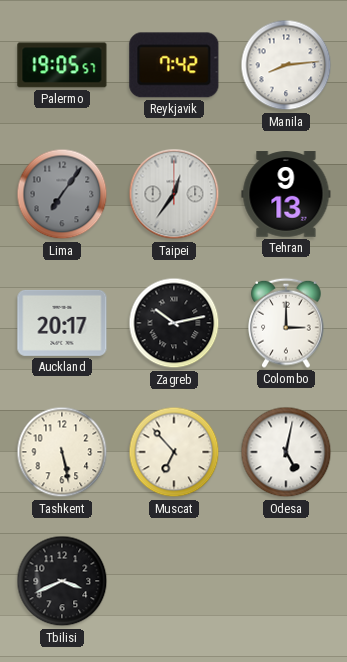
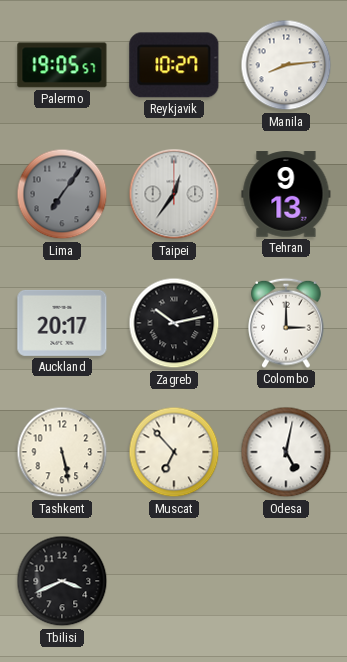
Reykjavik: 7:42 -> 10:27
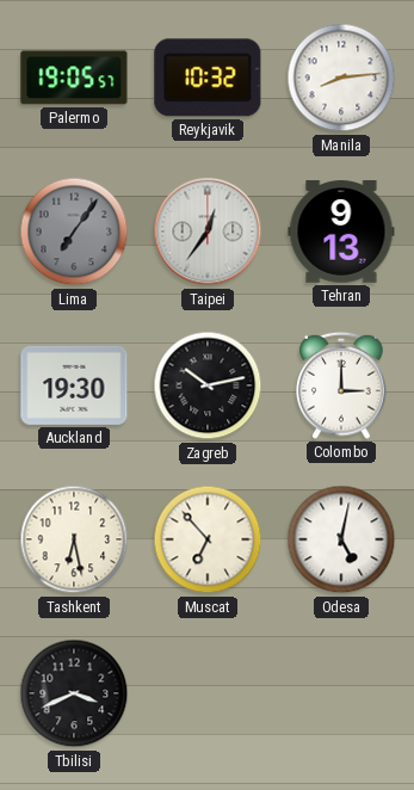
Reykjavik: 10:27 -> 10:32
Auckland: 20:17 -> 19:30
Tashkent: 5:28 -> 6:28
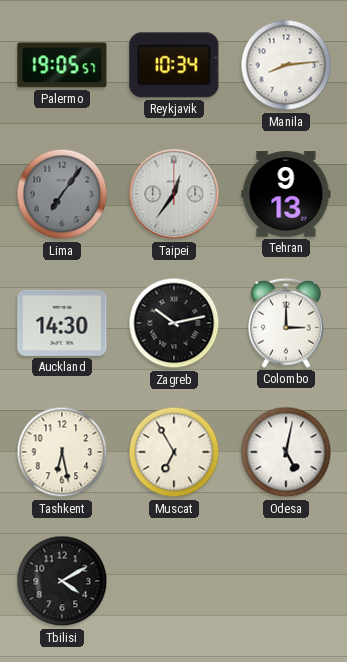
Reykjavik: 10:32 -> 10:34
Auckland: 19:30 -> 14:30
Muscat: 6:53 -> 6:55
Tbilisi: 3:41 -> 4:10
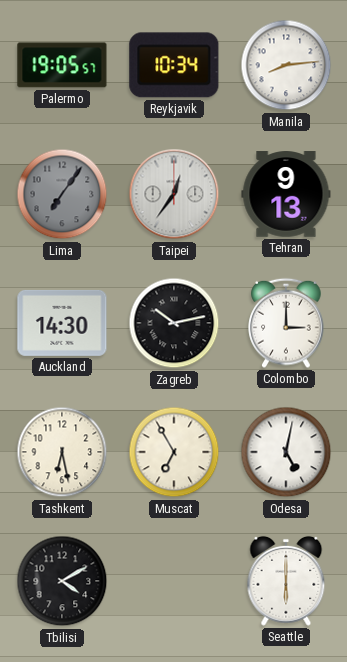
Seattle: none -> 6:00
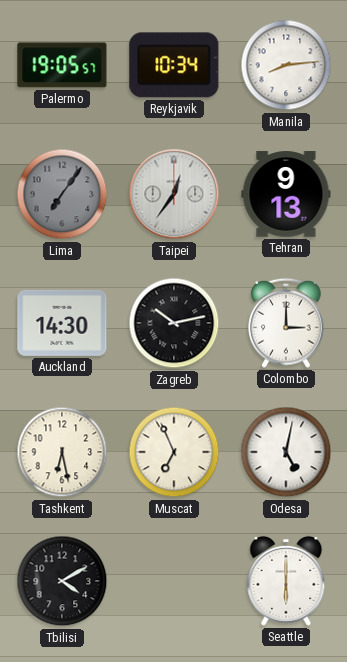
Muscat: 6:55 -> 6:56
